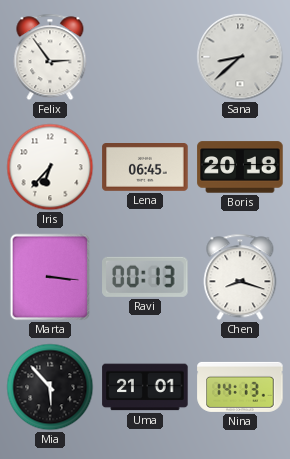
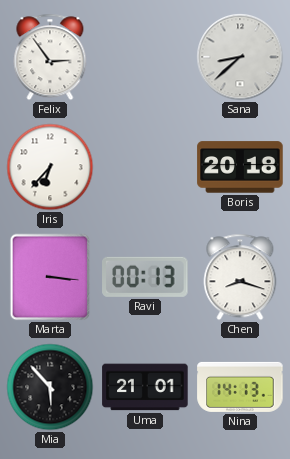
Lena: 06:45 -> none
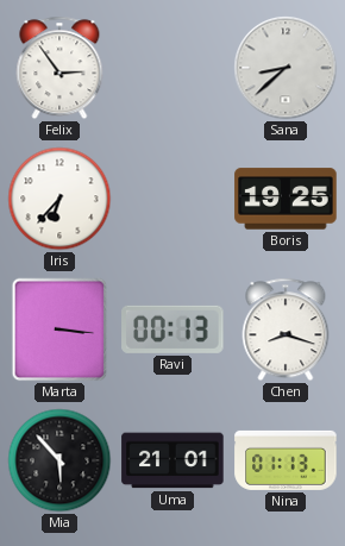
Boris: 20:18 -> 19:25
Nina: 14:13 -> 01:13
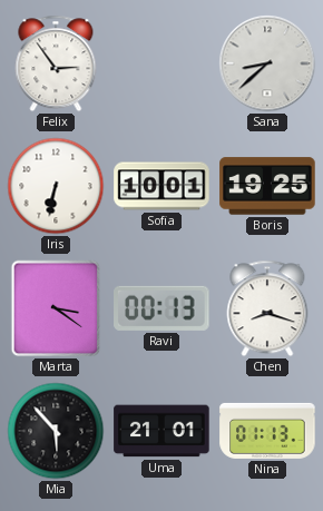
Iris: 6:37 -> 6:32
Sofia: none -> 10:01
Marta: 3:16 -> 3:21
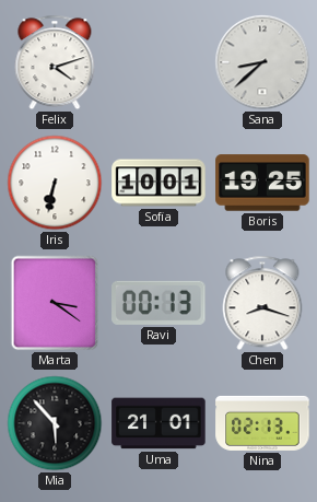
Felix: 2:54 -> 4:12
Nina: 01:13 -> 02:13
